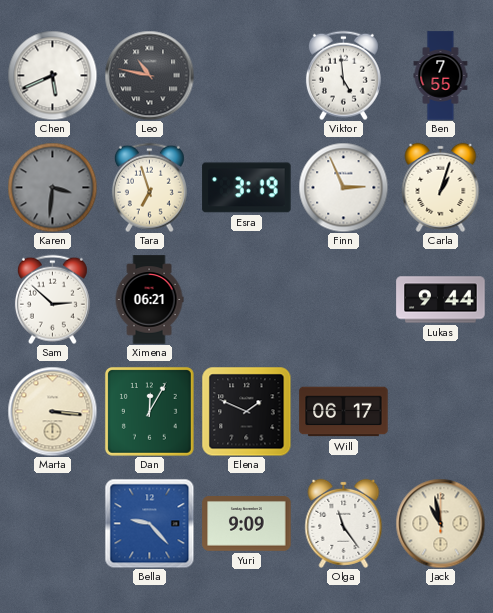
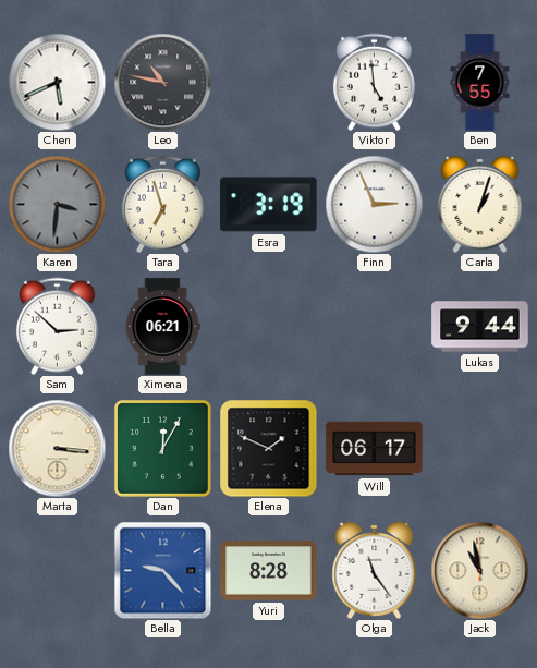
Yuri: 9:09 -> 8:28
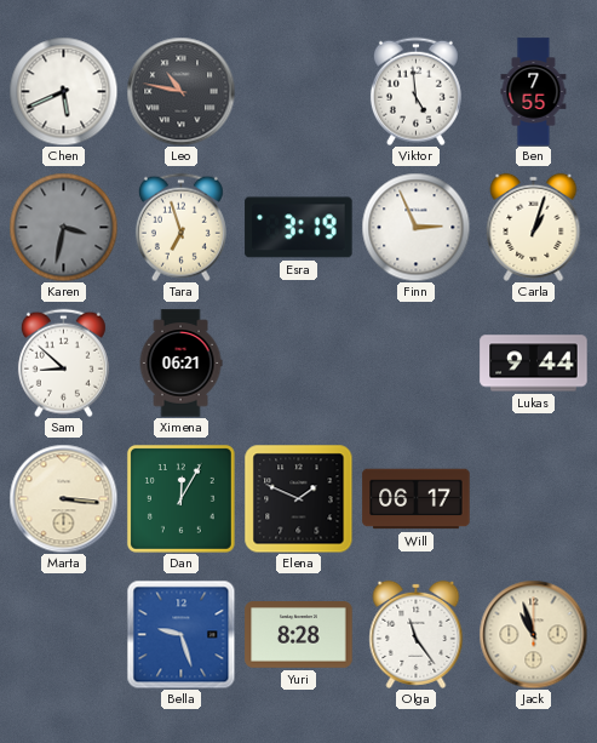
Karen: 3:31 -> 3:32
Sam: 2:52 -> 8:52
Bella: 9:23 -> 9:27
Jack: 10:58 -> 10:57
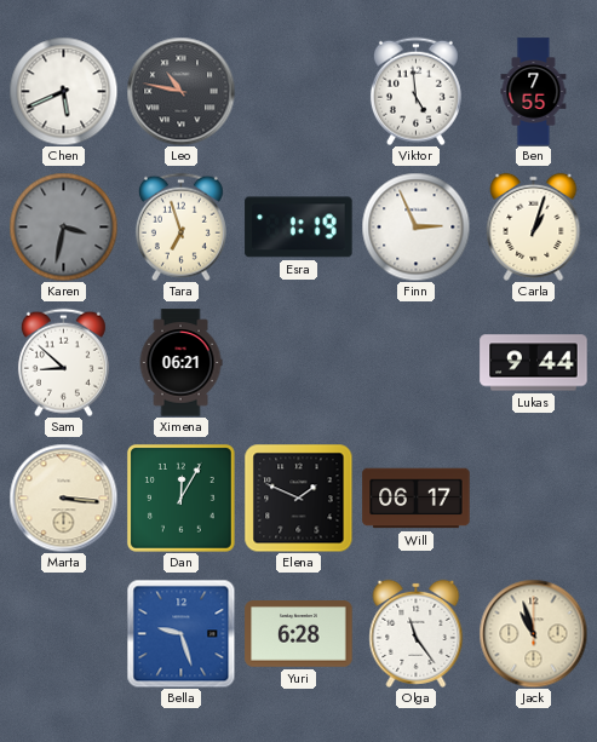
Esra: 3:19 -> 1:19
Yuri: 8:28 -> 6:28
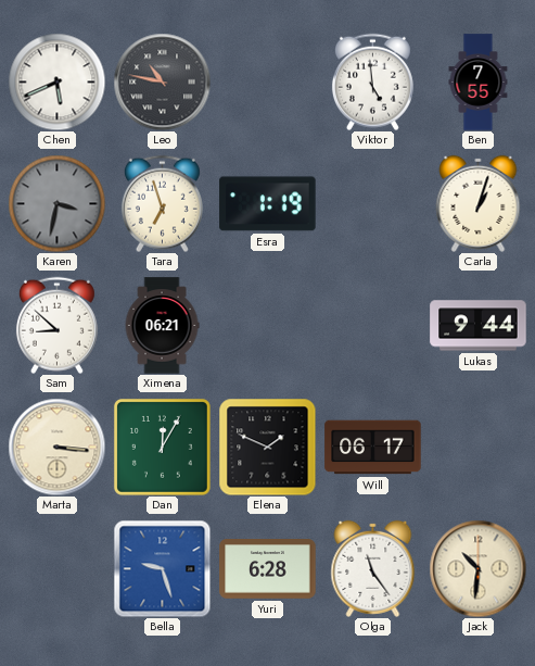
Finn: 2:56 -> none
Jack: 10:57 -> 10:31
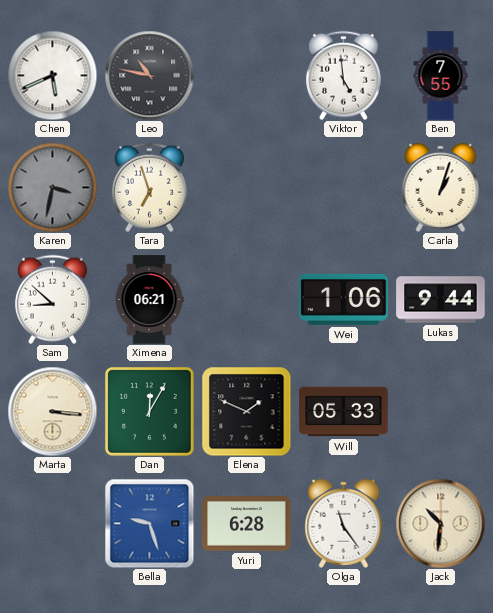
Esra: 1:19 -> none
Wei: none -> 1:06
Will: 06:17 -> 05:33
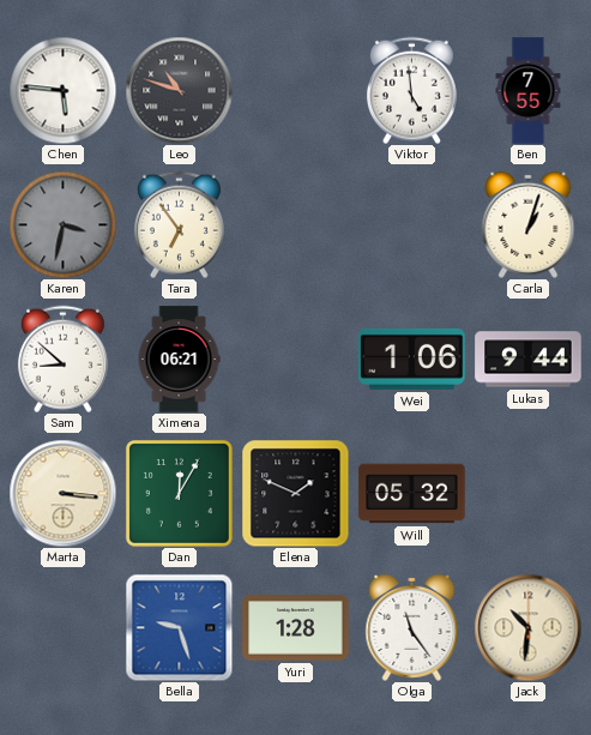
Chen: 5:41 -> 5:46
Leo: 10:47 -> 10:48
Tara: 6:57 -> 6:54
Will: 05:33 -> 05:32
Yuri: 6:28 -> 1:28
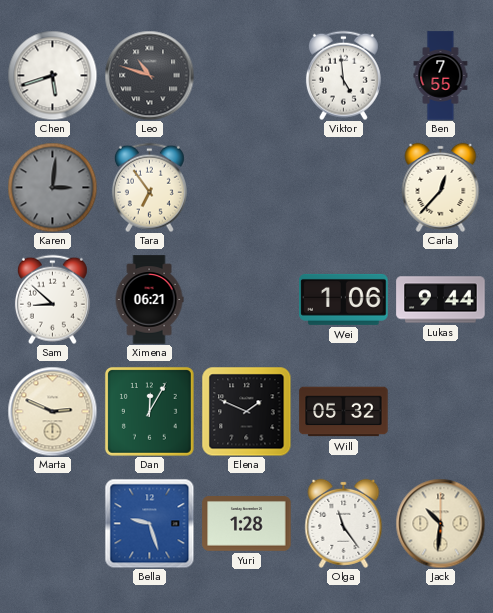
Chen: 5:46 -> 5:42
Karen: 3:32 -> 3:01
Carla: 1:03 -> 12:37
Marta: 3:16 -> 2:49
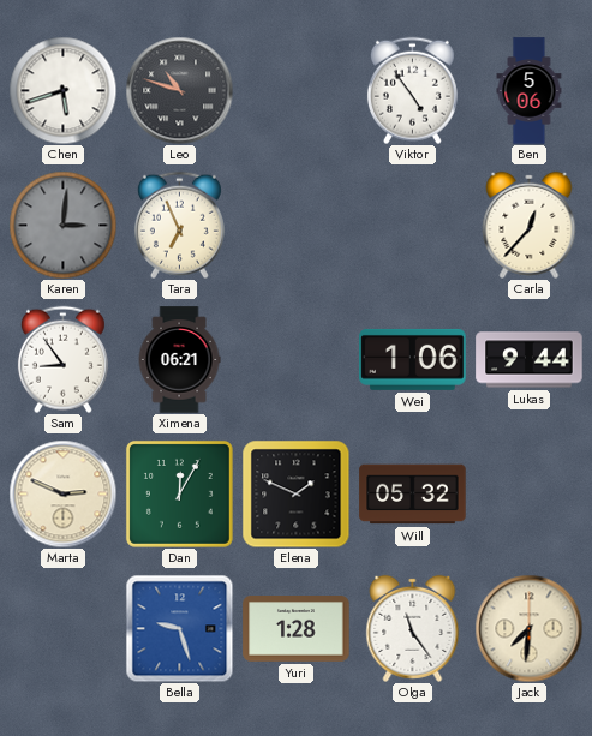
Viktor: 4:59 -> 4:54
Ben: 7:55 -> 5:06
Tara: 6:54 -> 6:56
Sam: 8:52 -> 8:54
Jack: 10:31 -> 7:31
